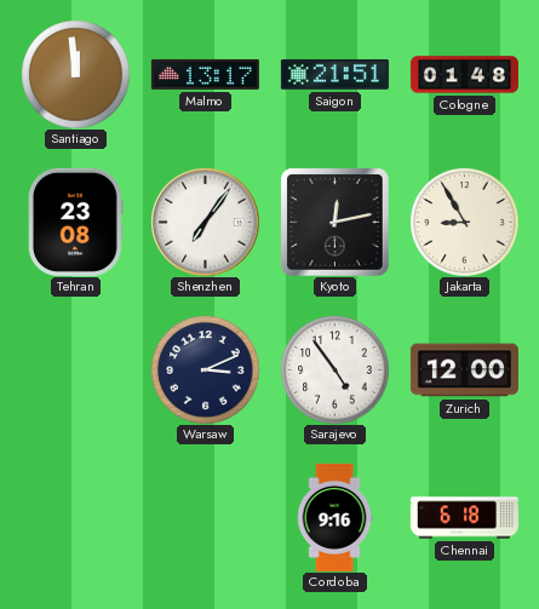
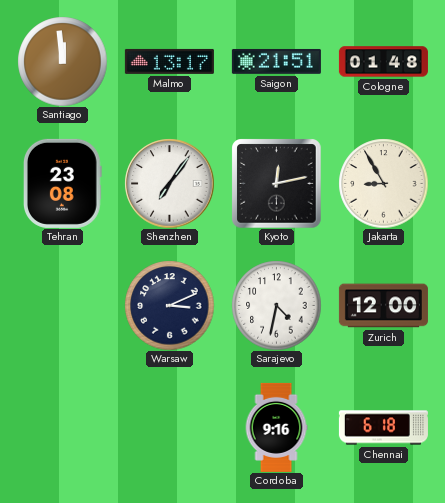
Sarajevo: 4:54 -> 4:32
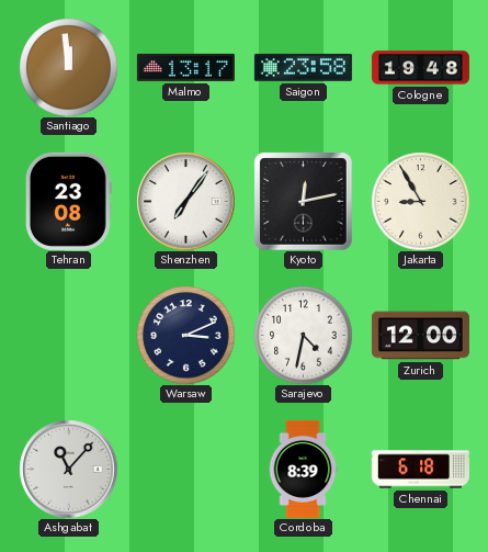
Saigon: 21:51 -> 23:58
Cologne: 01:48 -> 19:48
Ashgabat: none -> 11:07
Cordoba: 9:16 -> 8:39
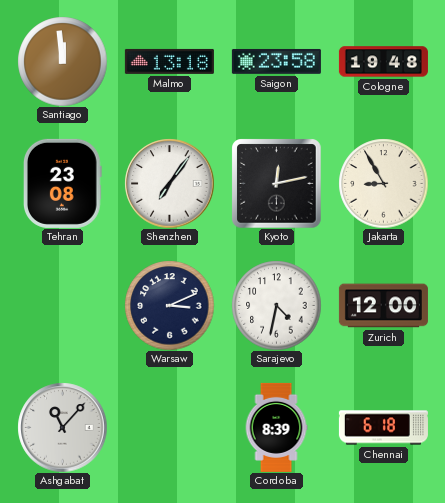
Malmo: 13:17 -> 13:18
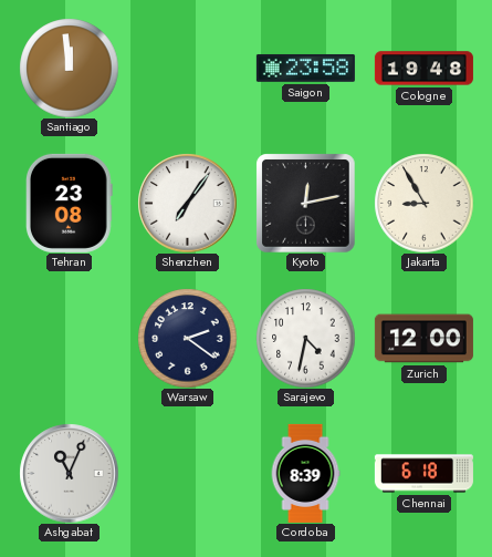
Malmo: 13:18 -> none
Warsaw: 3:11 -> 2:21
Ashgabat: 11:07 -> 11:04
